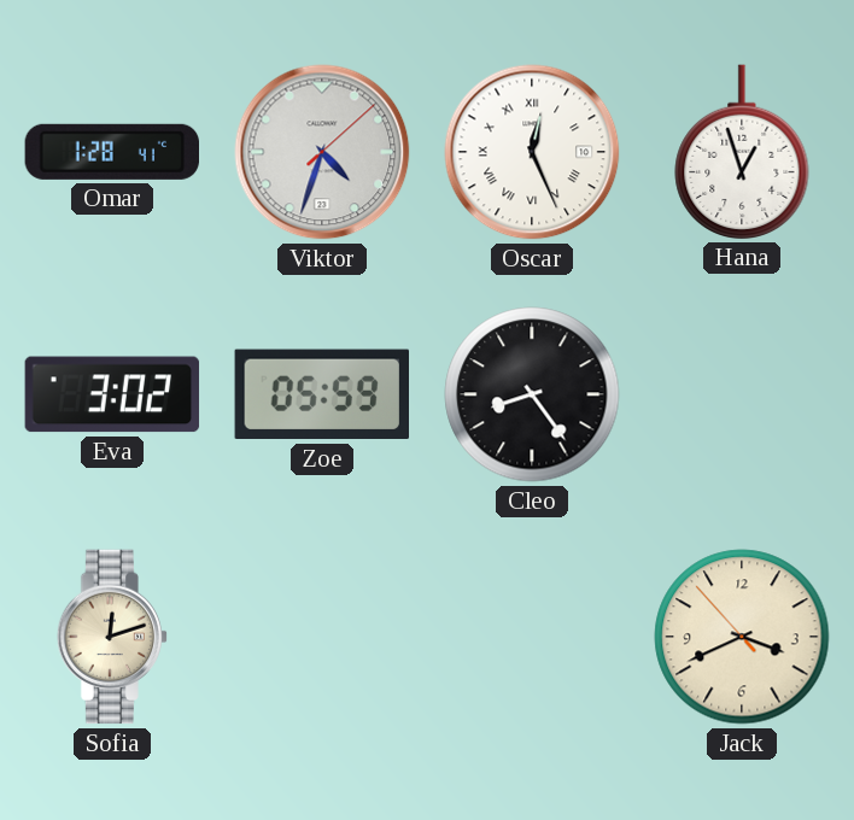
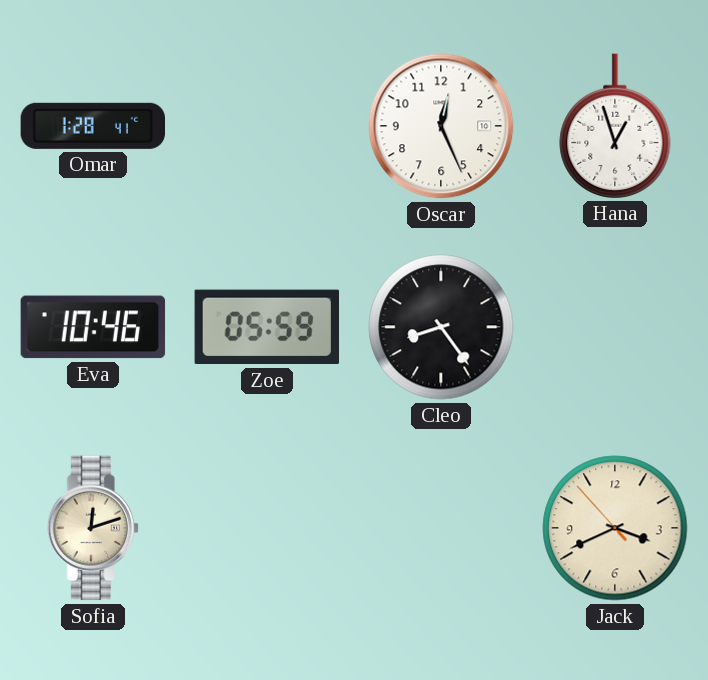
Viktor: 4:33 -> none
Oscar numerals: Roman -> Arabic
Eva: 3:02 -> 10:46
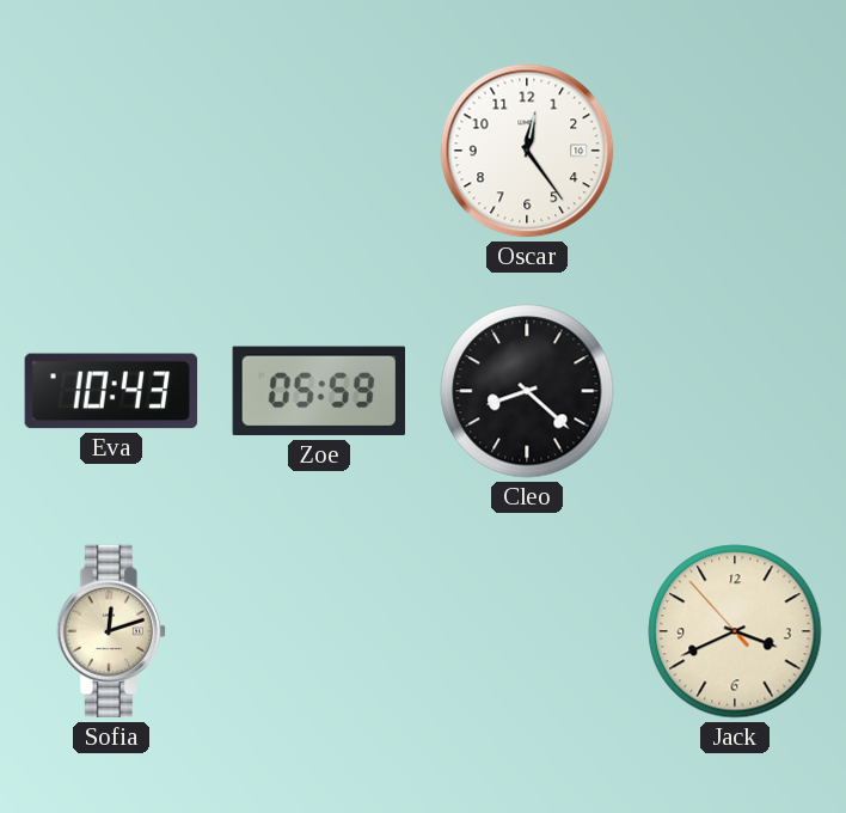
Omar: 1:28 -> none
Oscar: 12:26 -> 12:24
Hana: 12:57 -> none
Eva: 10:46 -> 10:43
Cleo: 8:24 -> 8:22
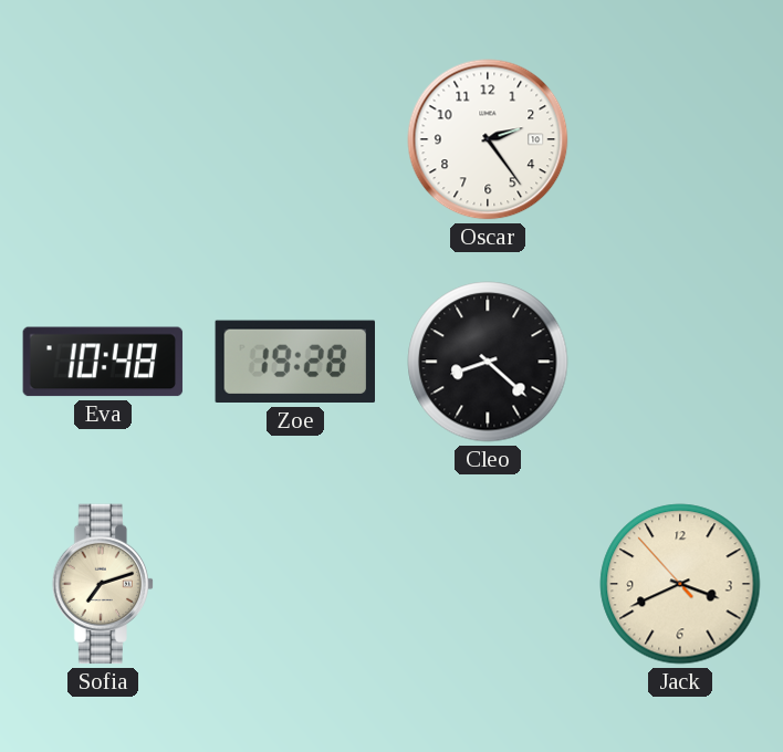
Oscar: 12:24 -> 2:24
Eva: 10:43 -> 10:48
Zoe: 05:59 -> 19:28
Sofia: 12:12 -> 7:12
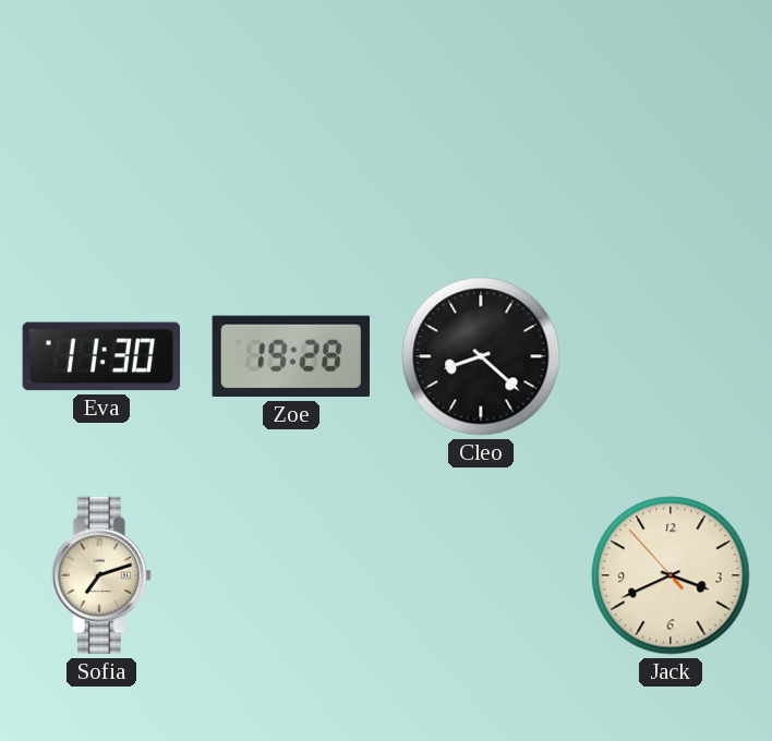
Oscar: 2:24 -> none
Eva: 10:48 -> 11:30
